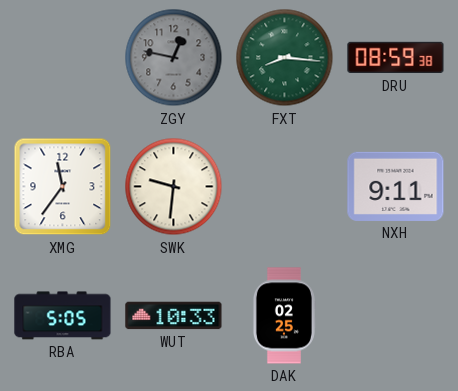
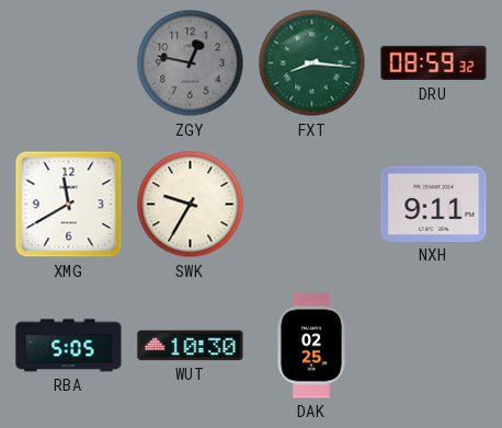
DRU: 08:59:38 -> 08:59:32
XMG: 11:36 -> 11:40
SWK: 9:31 -> 9:35
WUT: 10:33 -> 10:30
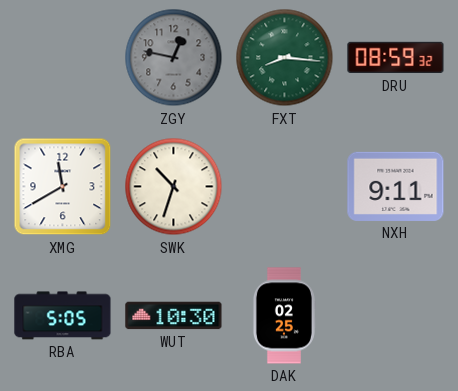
SWK: 9:35 -> 10:33
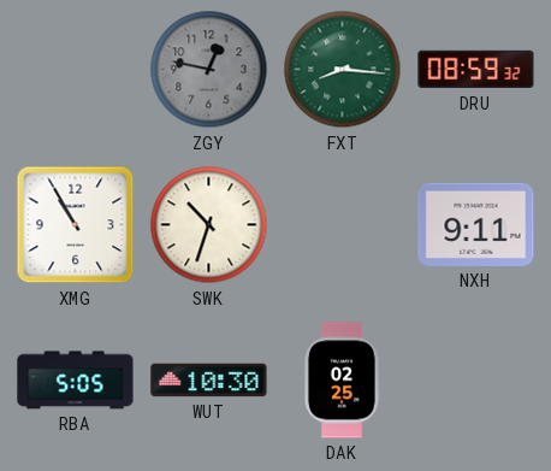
XMG: 11:40 -> 10:55
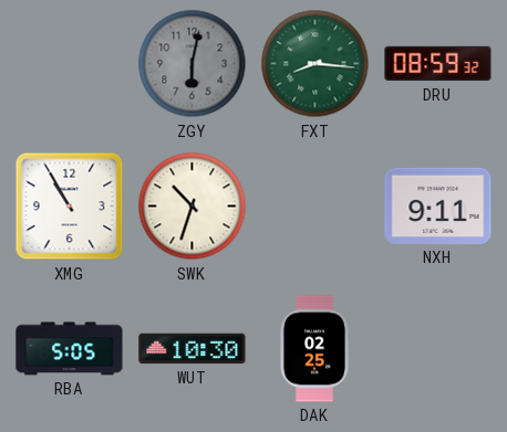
ZGY: 12:47 -> 6:02
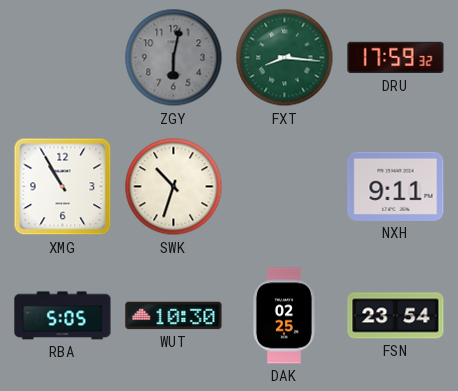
DRU: 08:59 -> 17:59
FSN: none -> 23:54
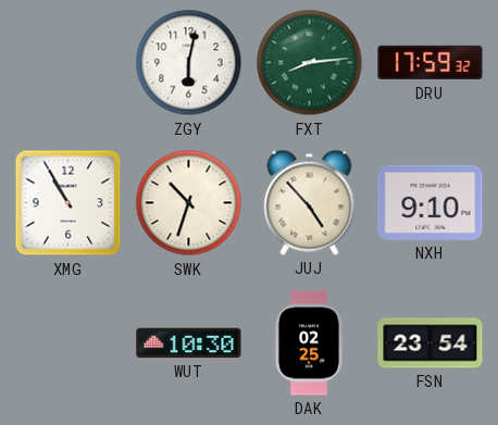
ZGY dial: grey -> white
FXT: 8:16 -> 8:14
JUJ: none -> 4:53
NXH: 9:11 -> 9:10
RBA: 5:05 -> none
